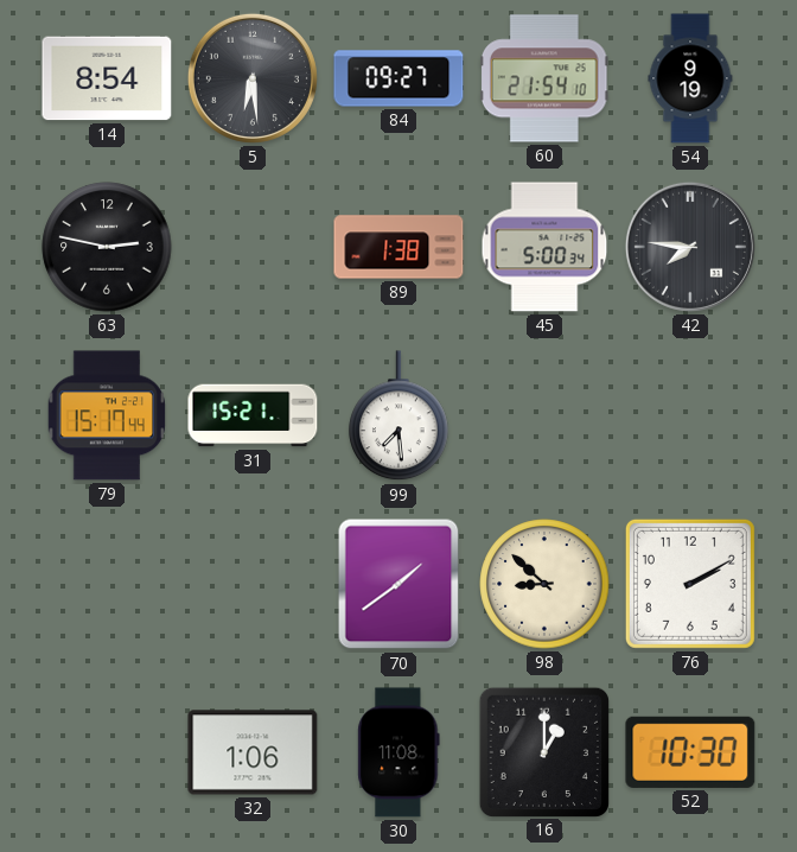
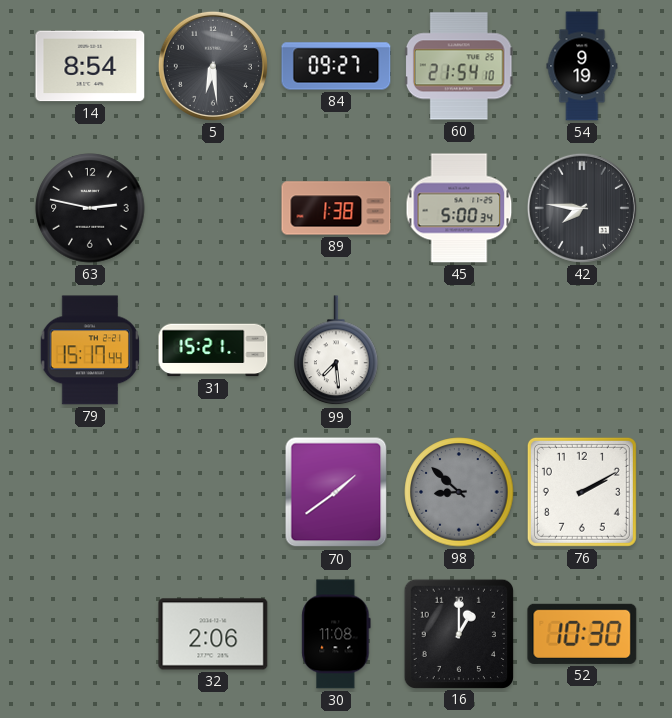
98 dial: cream -> grey
32: 1:06 -> 2:06
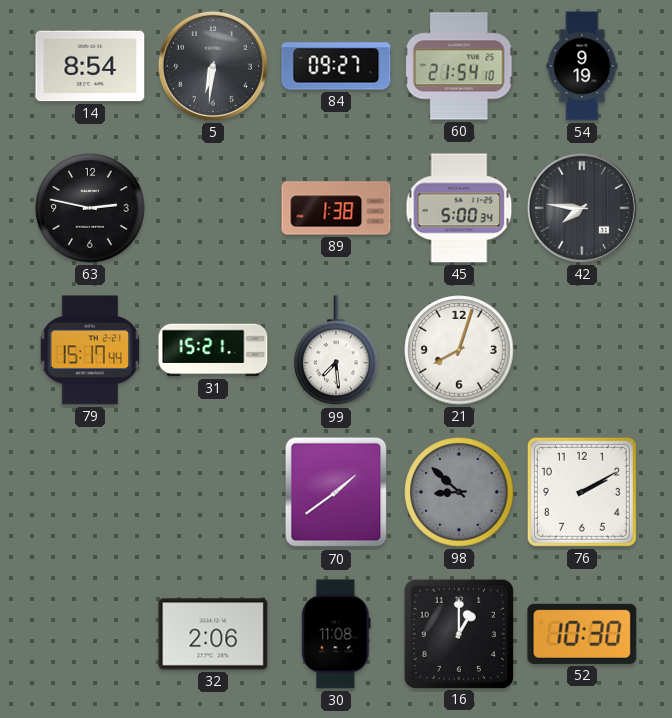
5: 6:29 -> 6:31
21: none -> 8:03
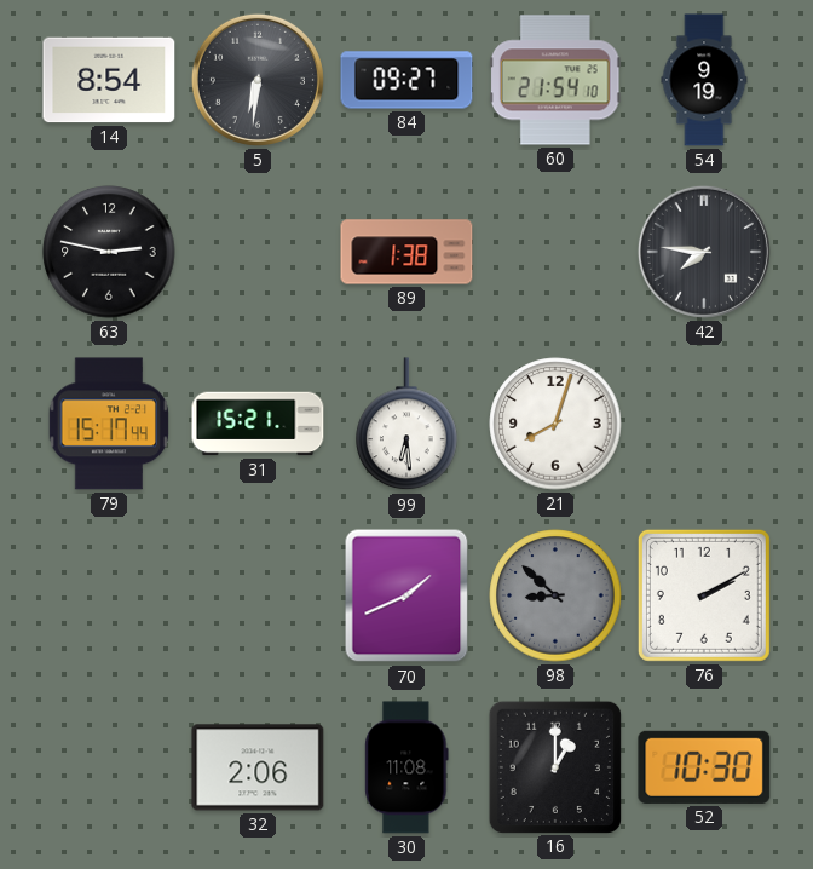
45: 5:00 -> none
99: 7:29 -> 6:29
70: 1:39 -> 1:41
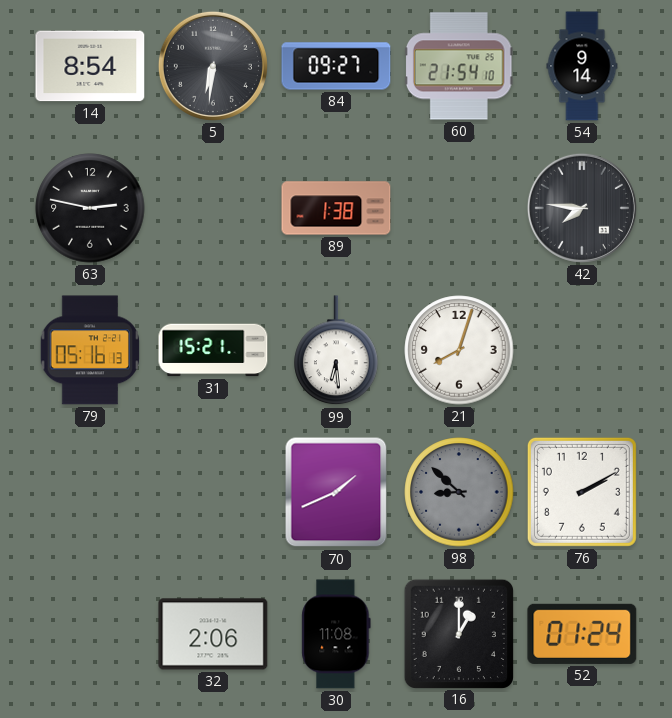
54: 9:19 -> 9:14
79: 15:17 -> 05:16
52: 10:30 -> 01:24
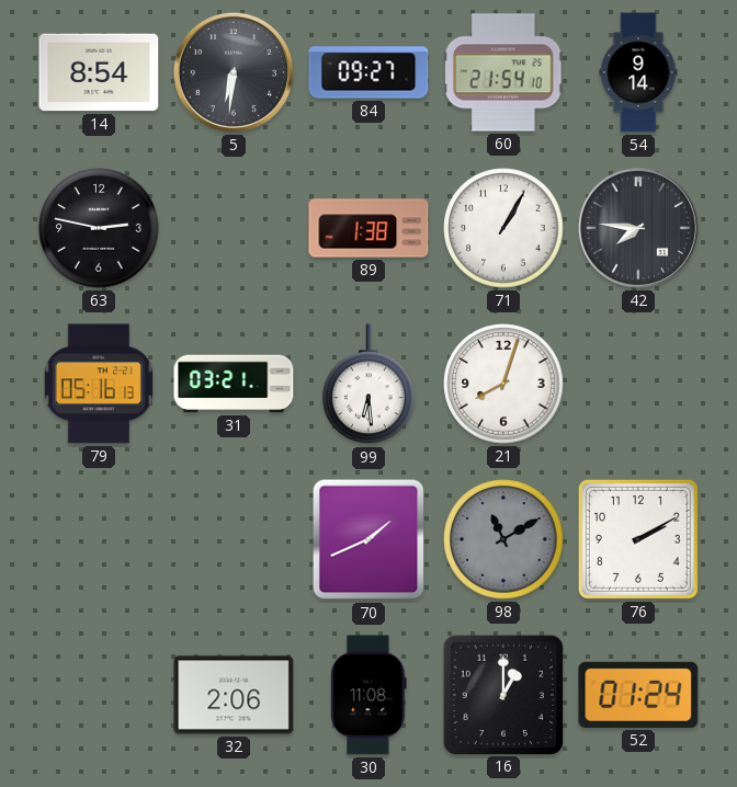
71: none -> 1:05
31: 15:21 -> 03:21
98: 8:52 -> 11:10
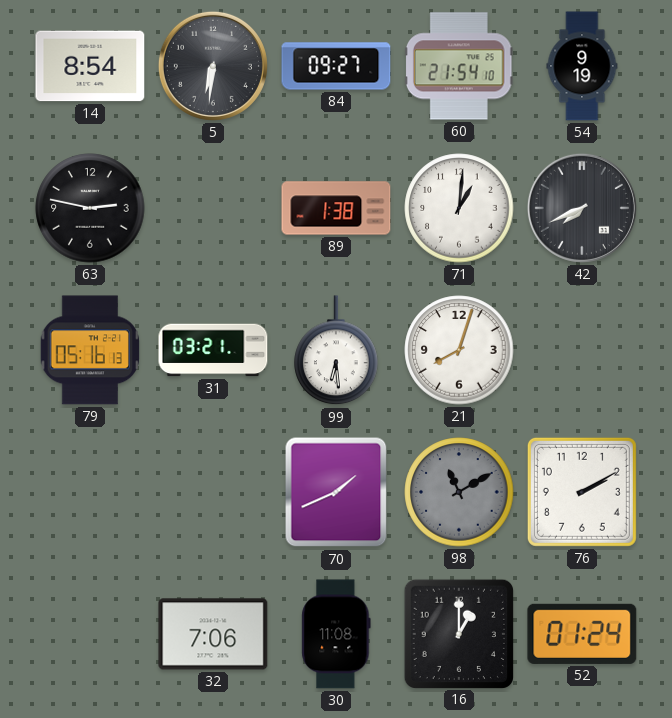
54: 9:14 -> 9:19
71: 1:05 -> 1:01
42: 7:46 -> 7:41
32: 2:06 -> 7:06
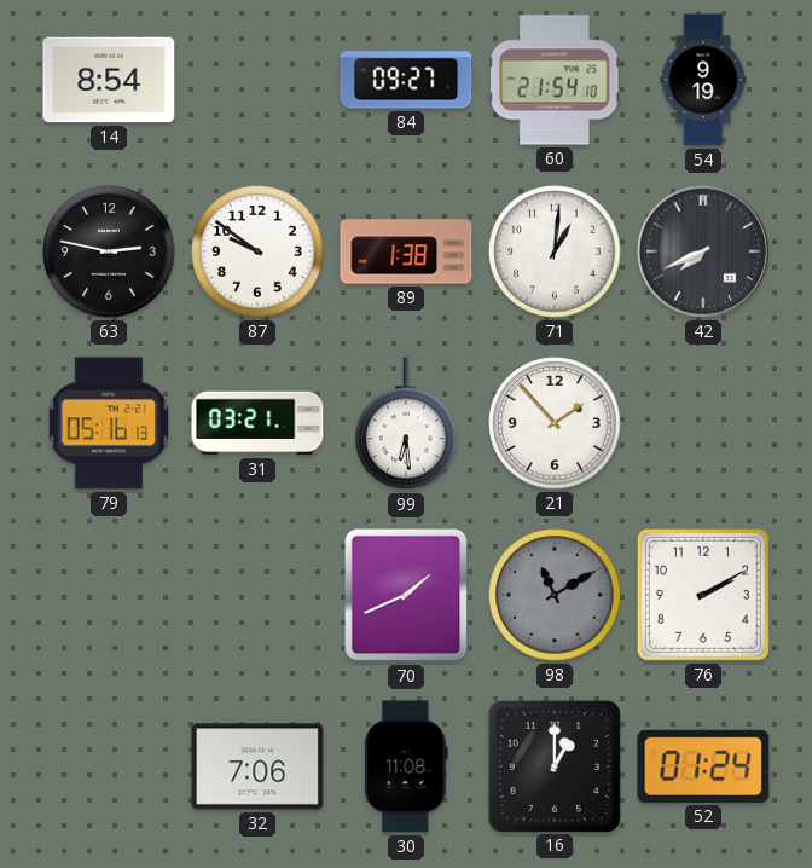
5: 6:31 -> none
87: none -> 9:51
21: 8:03 -> 1:53
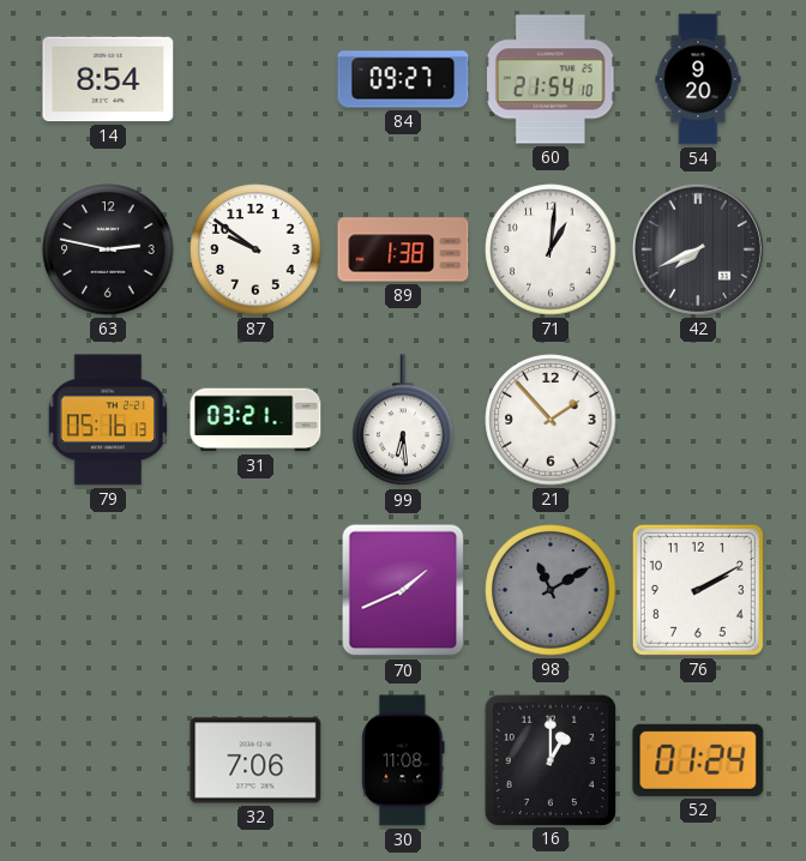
54: 9:19 -> 9:20
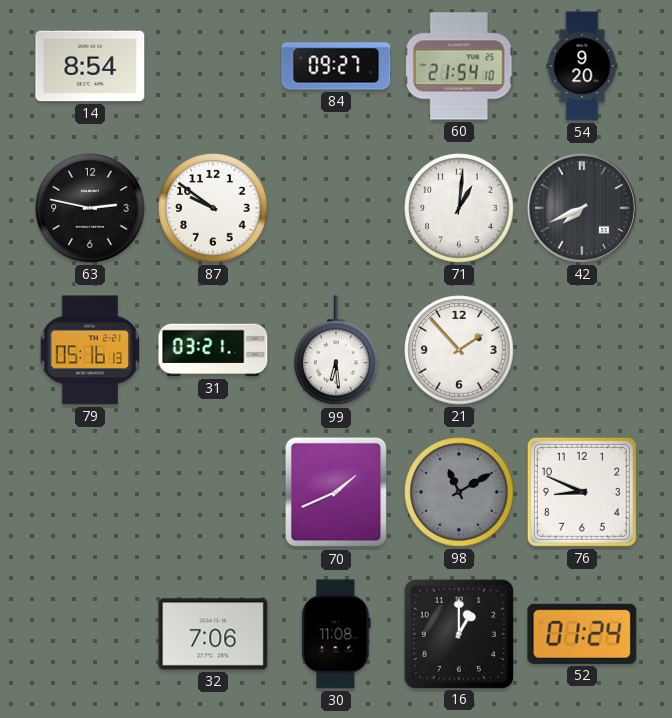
89: 1:38 -> none
76: 2:10 -> 8:49
